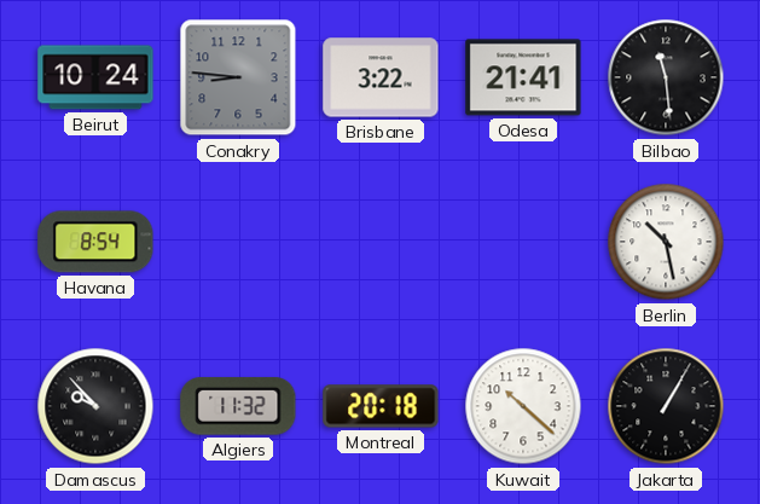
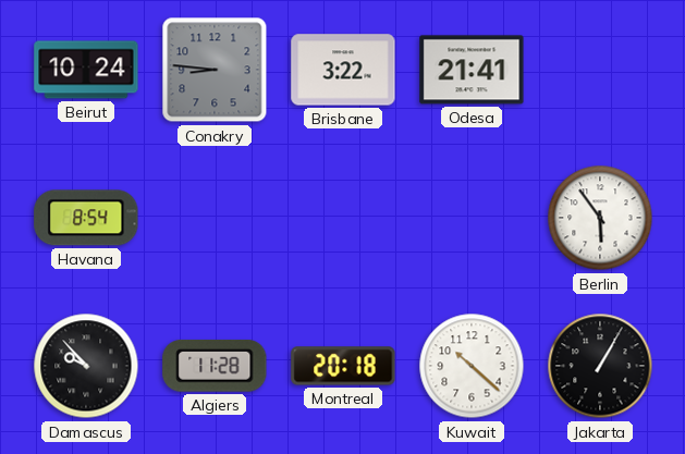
Bilbao: 11:29 -> none
Berlin: 10:28 -> 5:54
Algiers: 11:32 -> 11:28
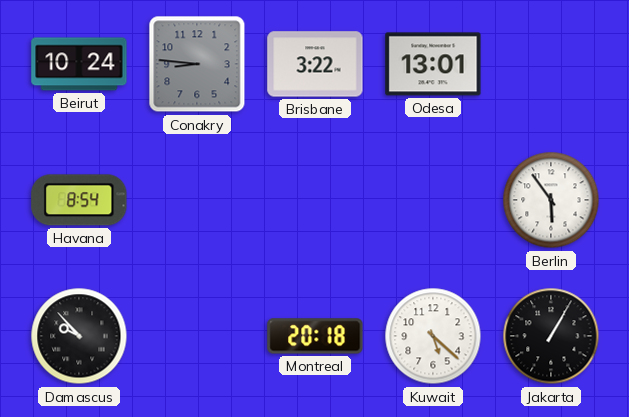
Odesa: 21:41 -> 13:01
Algiers: 11:28 -> none
Kuwait: 10:22 -> 5:22
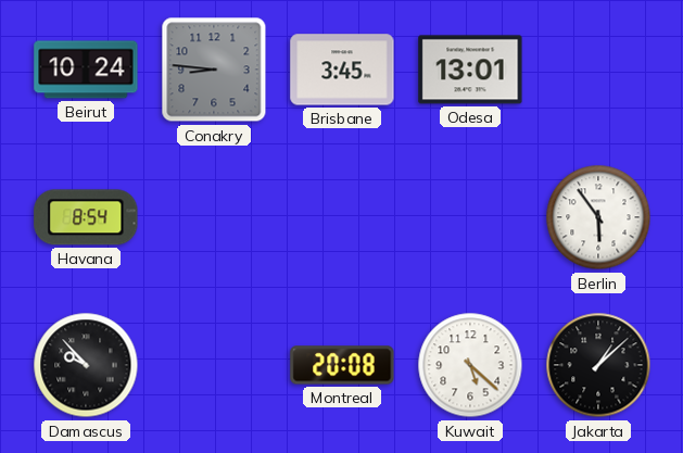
Brisbane: 3:22 -> 3:45
Montreal: 20:18 -> 20:08
Jakarta: 1:05 -> 1:08
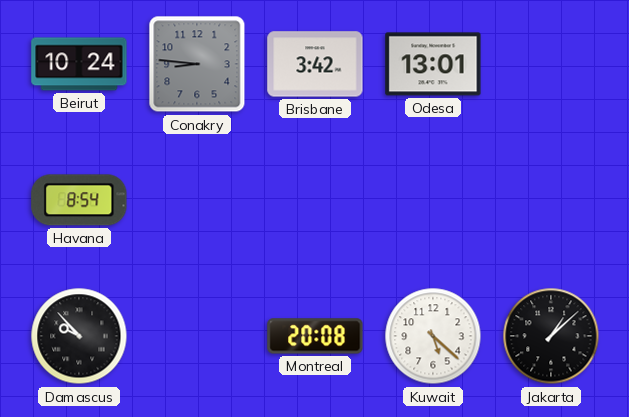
Brisbane: 3:45 -> 3:42
Berlin: 5:54 -> none
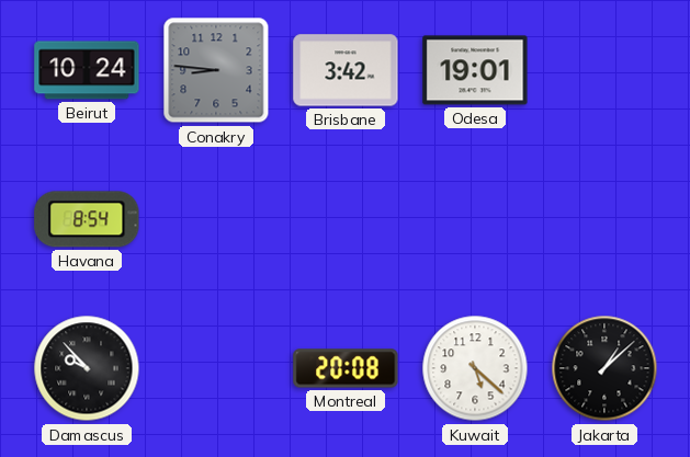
Odesa: 13:01 -> 19:01
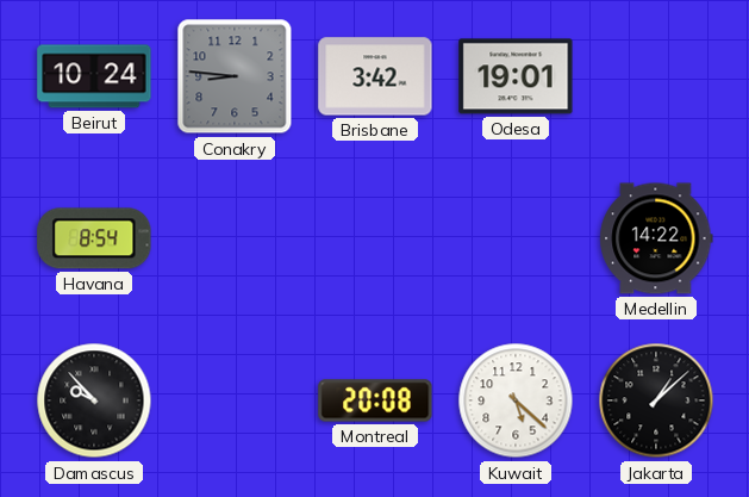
Medellin: none -> 14:22
